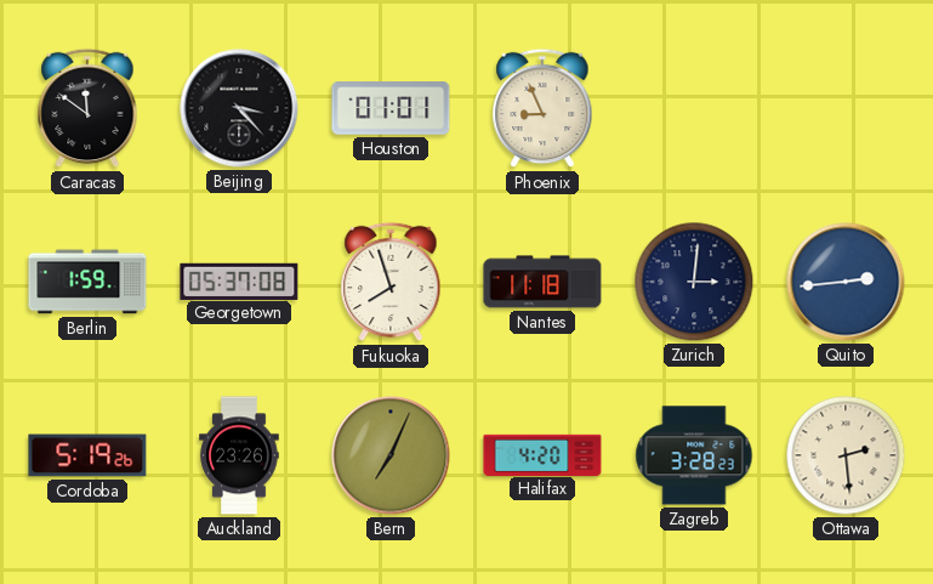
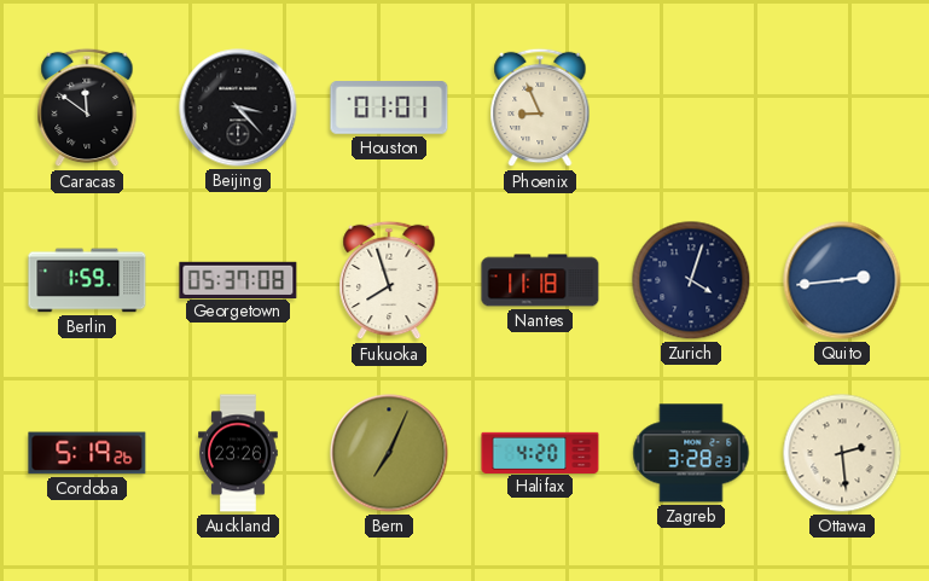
Zurich: 3:01 -> 4:03
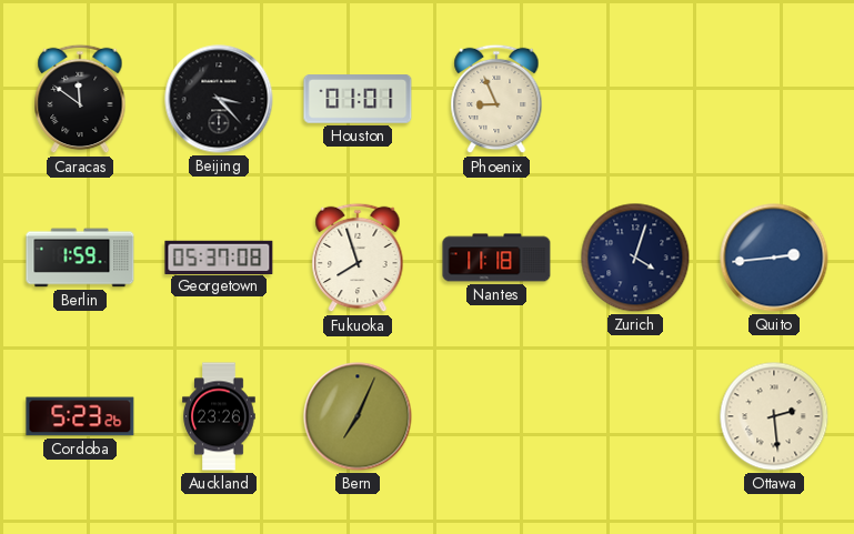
Cordoba: 5:19 -> 5:23
Halifax: 4:20 -> none
Zagreb: 3:28 -> none
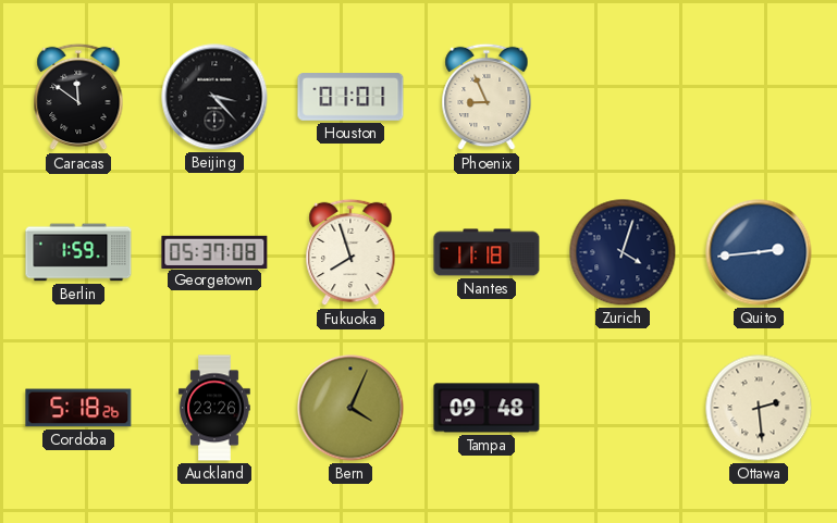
Cordoba: 5:23 -> 5:18
Bern: 7:04 -> 4:04
Tampa: none -> 09:48
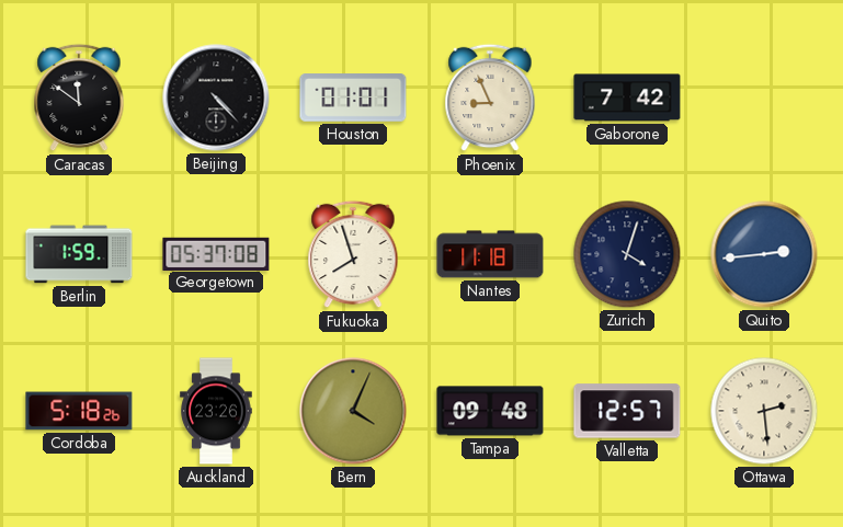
Beijing: 3:23 -> 4:23
Gaborone: none -> 7:42
Valletta: none -> 12:57
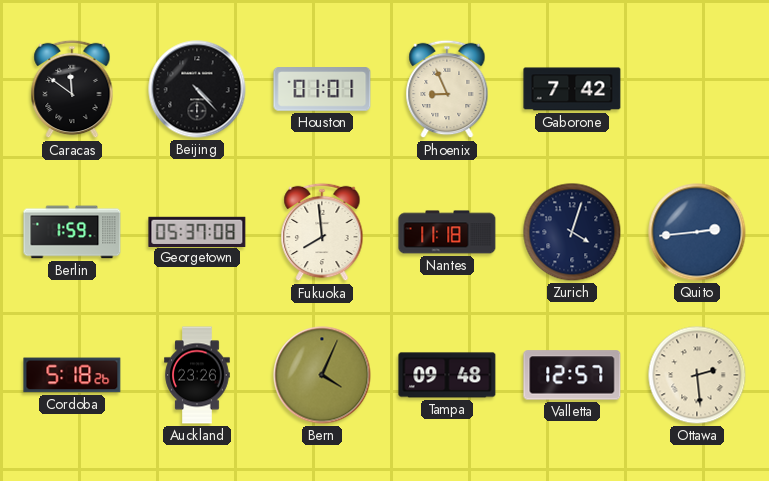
Fukuoka: 7:57 -> 7:59
